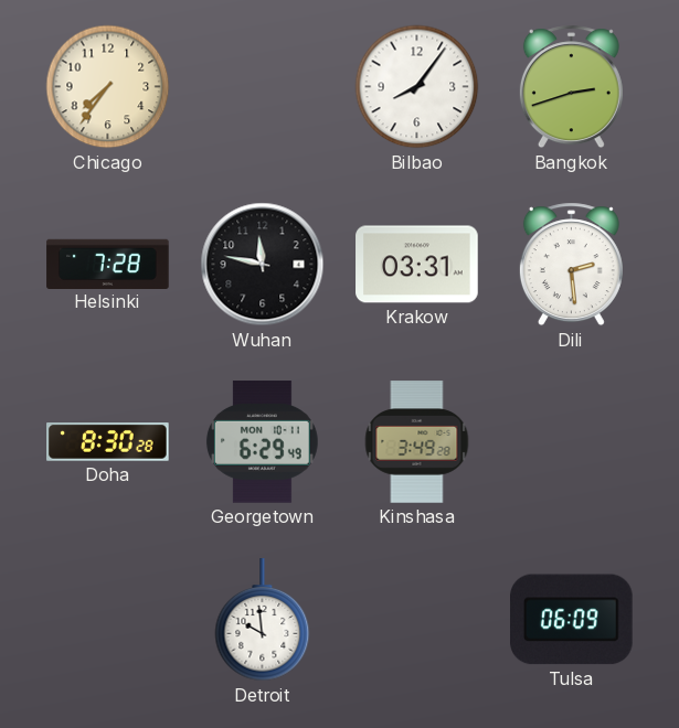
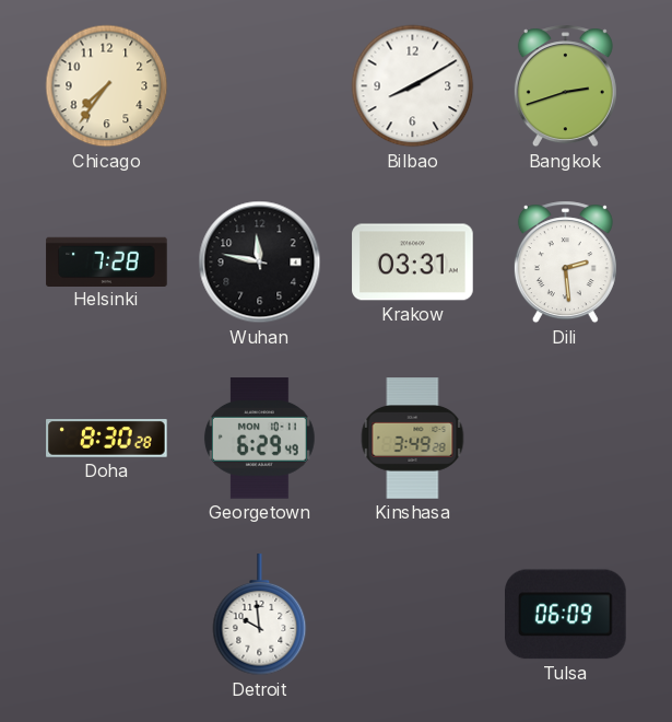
Bilbao: 8:06 -> 8:10
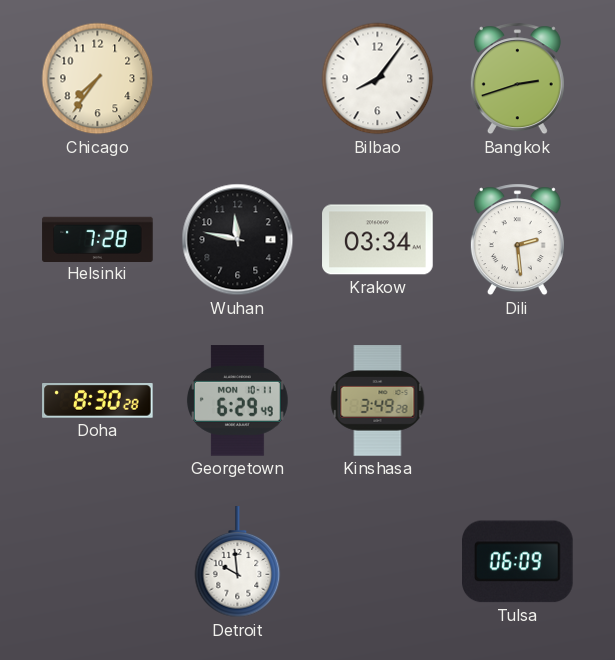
Bilbao: 8:10 -> 8:06
Krakow: 03:31 -> 03:34
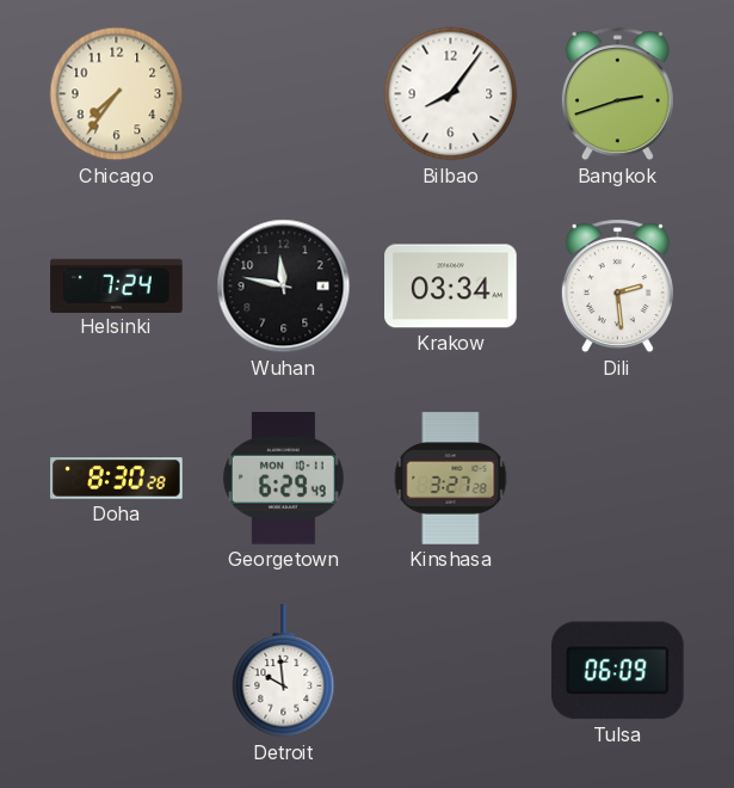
Helsinki: 7:28 -> 7:24
Kinshasa: 3:49 -> 3:27
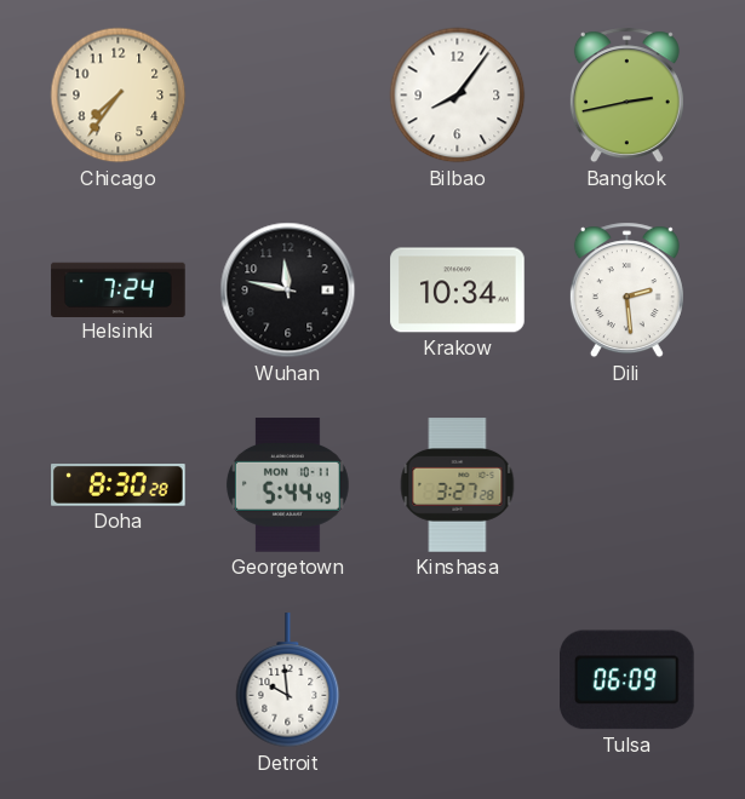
Bangkok: 2:42 -> 2:43
Krakow: 03:34 -> 10:34
Georgetown: 6:29 -> 5:44
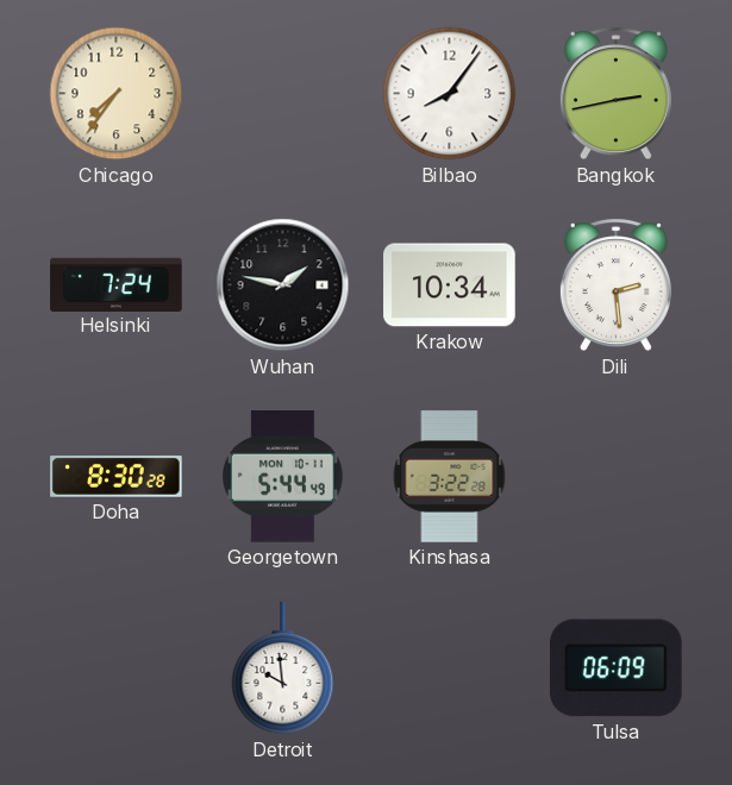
Wuhan: 11:47 -> 1:47
Kinshasa: 3:27 -> 3:22
